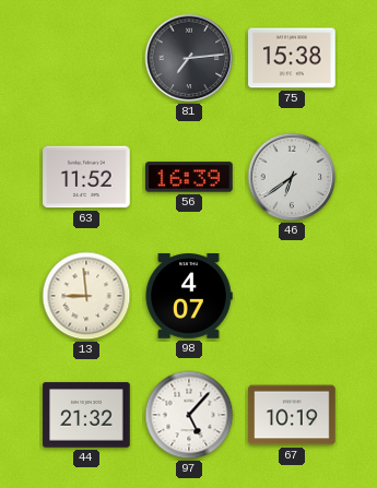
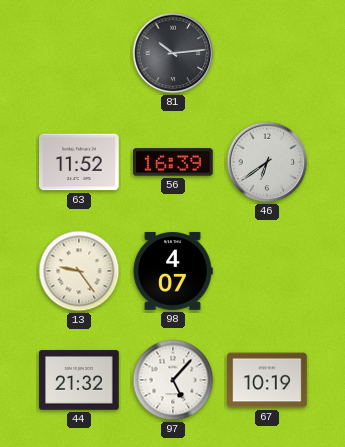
81: 7:14 -> 10:14
75: 15:38 -> none
13: 8:59 -> 9:24
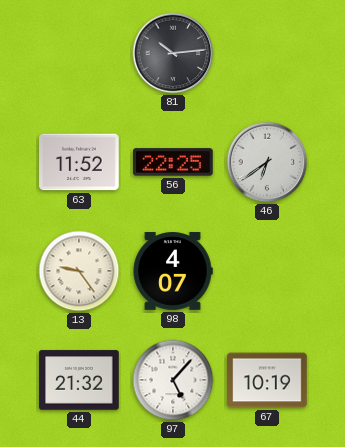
56: 16:39 -> 22:25
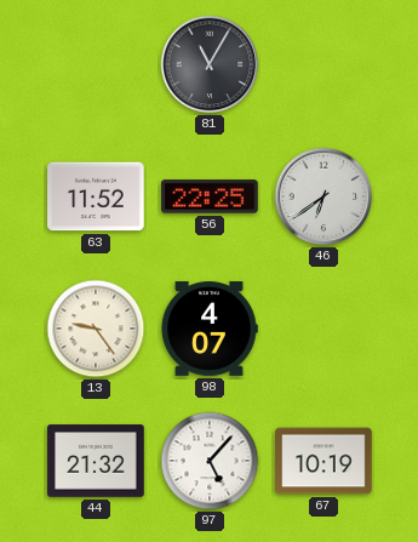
81: 10:14 -> 11:05
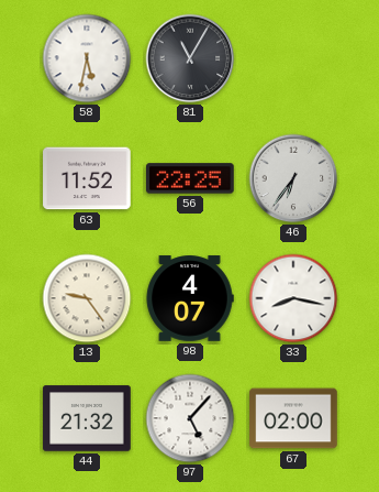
58: none -> 5:32
46: 6:39 -> 6:36
33: none -> 8:17
67: 10:19 -> 02:00
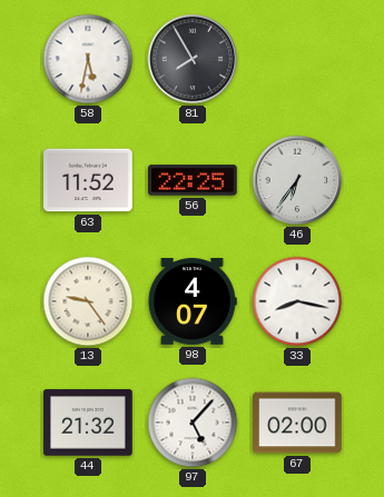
81: 11:05 -> 7:55
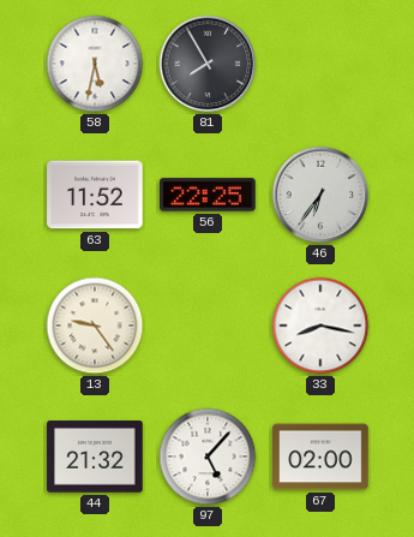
98: 4:07 -> none
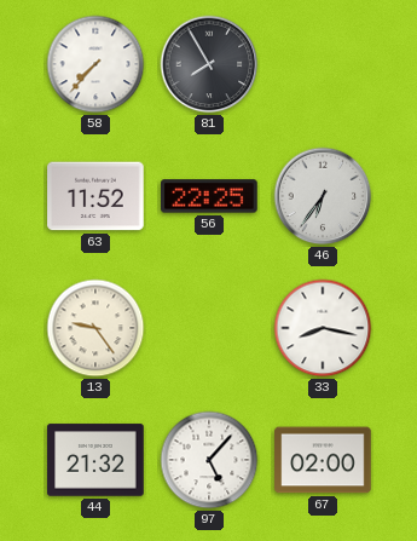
58: 5:32 -> 7:37
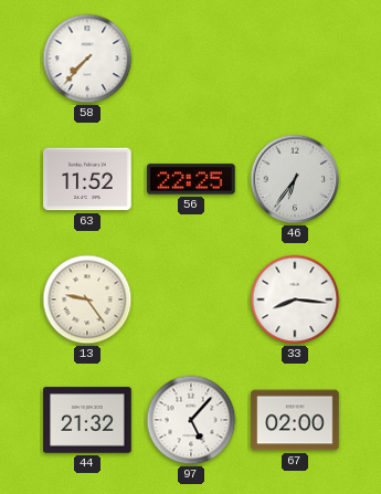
81: 7:55 -> none
33: 8:17 -> 8:16
